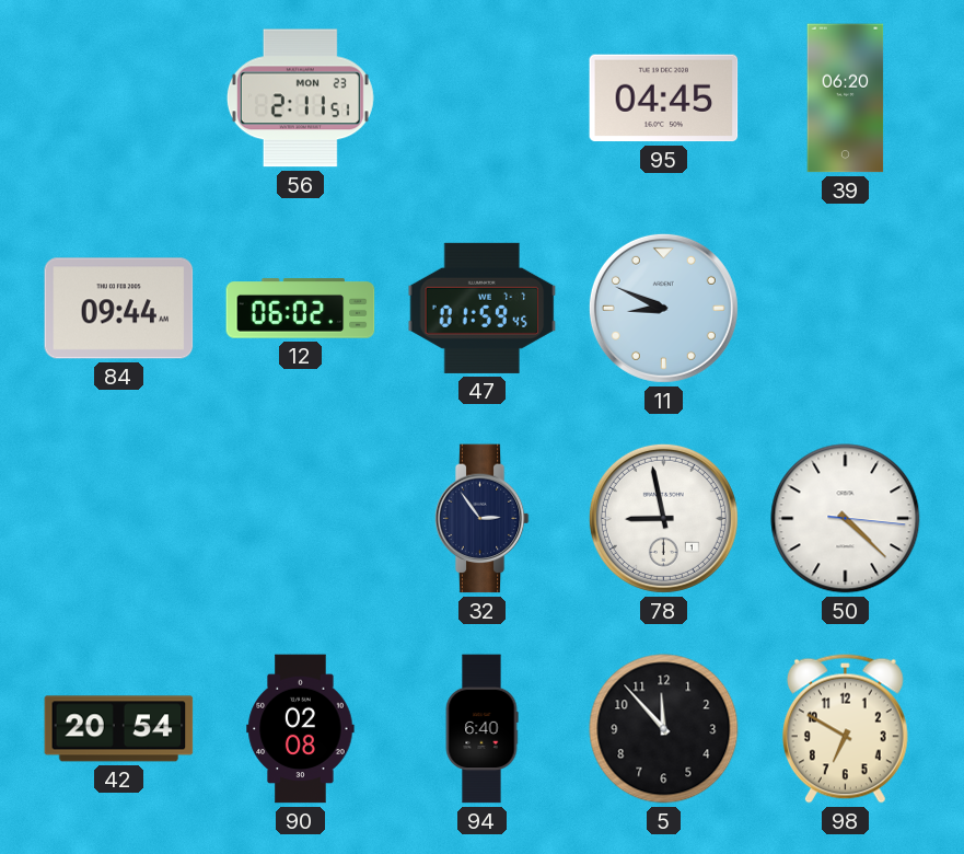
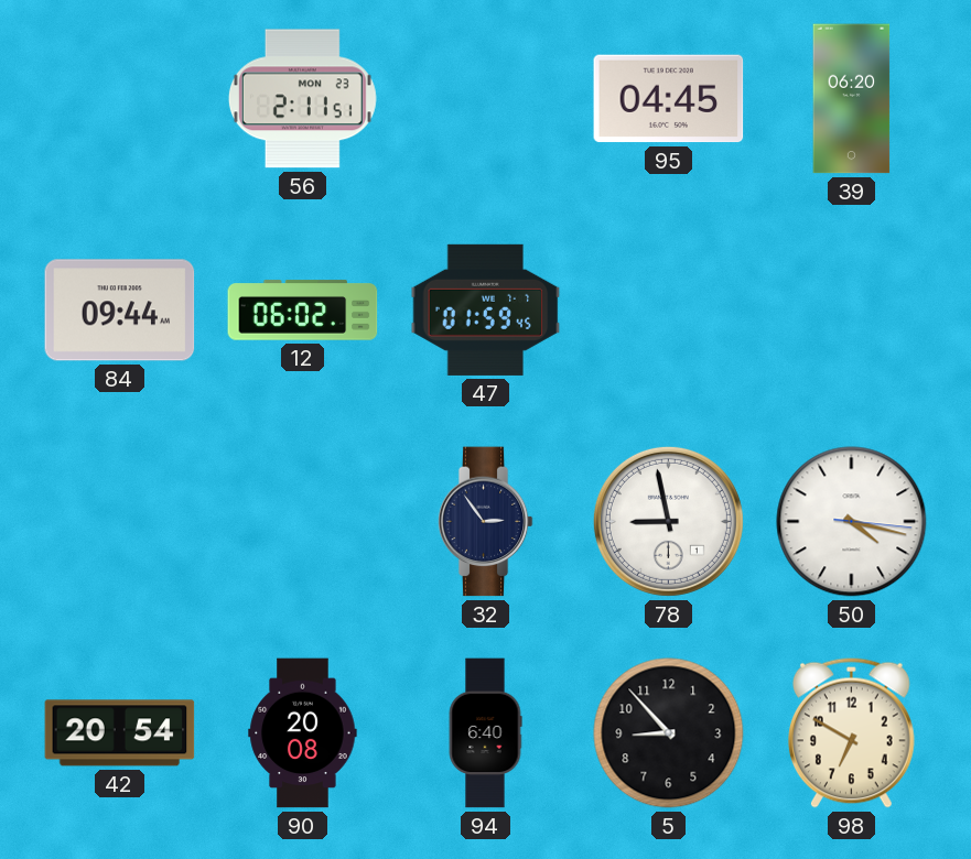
11: 8:49 -> none
50: 4:22 -> 4:17
90: 02:08 -> 20:08
5: 11:53 -> 8:53
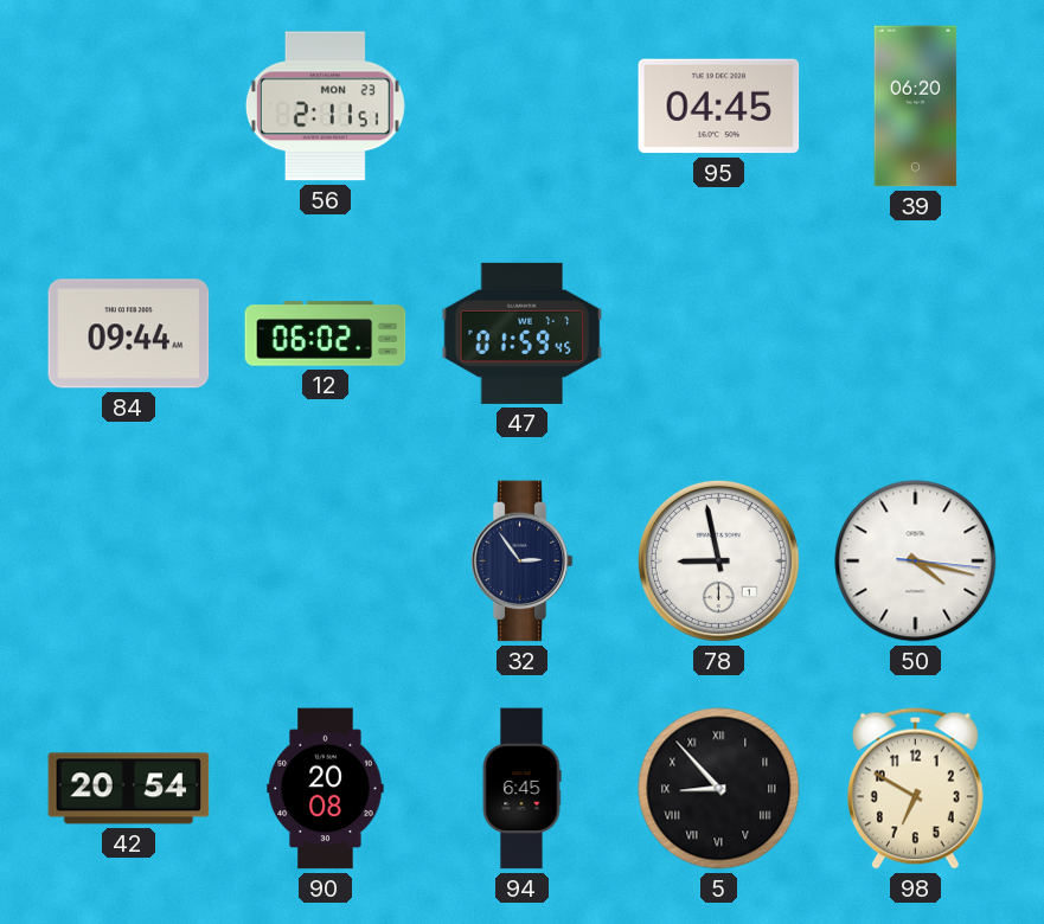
94: 6:40 -> 6:45
5 numerals: Arabic -> Roman
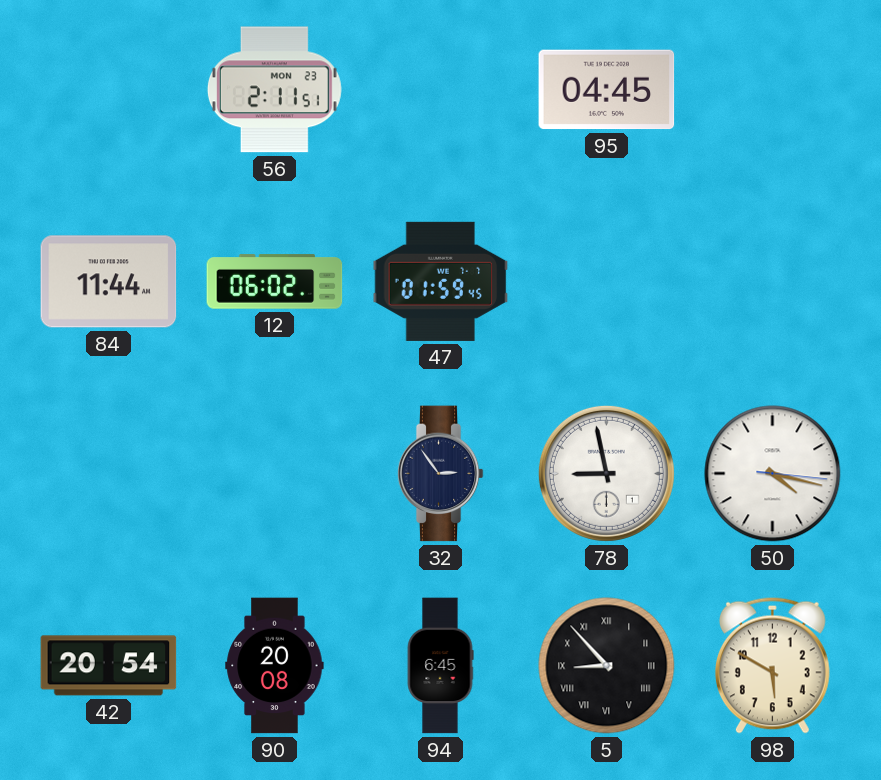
39: 06:20 -> none
84: 09:44 -> 11:44
98: 6:50 -> 5:50
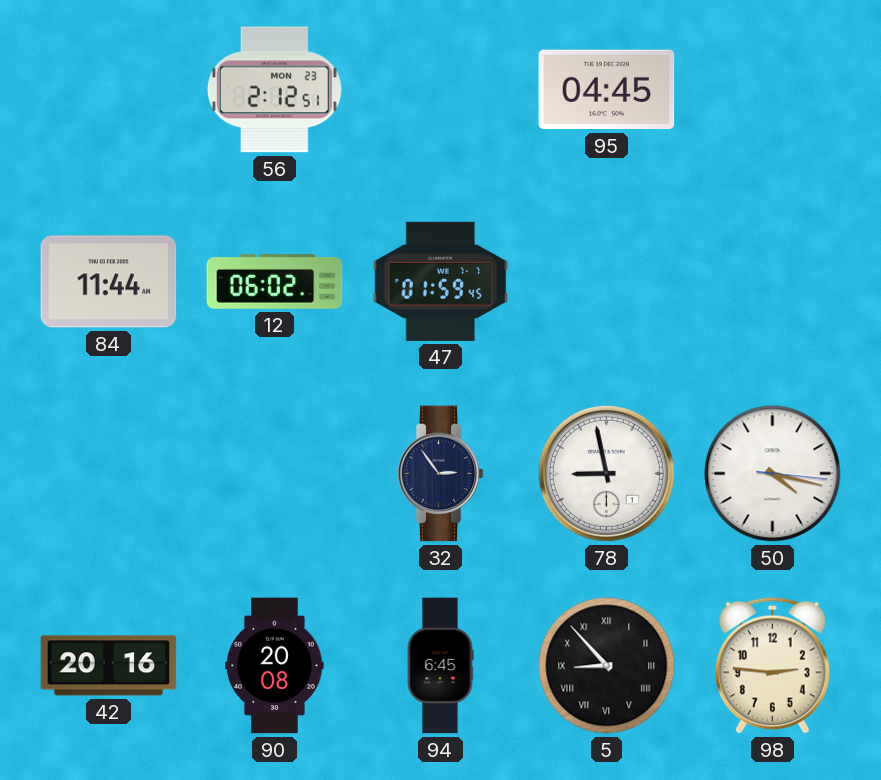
56: 2:11 -> 2:12
42: 20:54 -> 20:16
98: 5:50 -> 2:46
